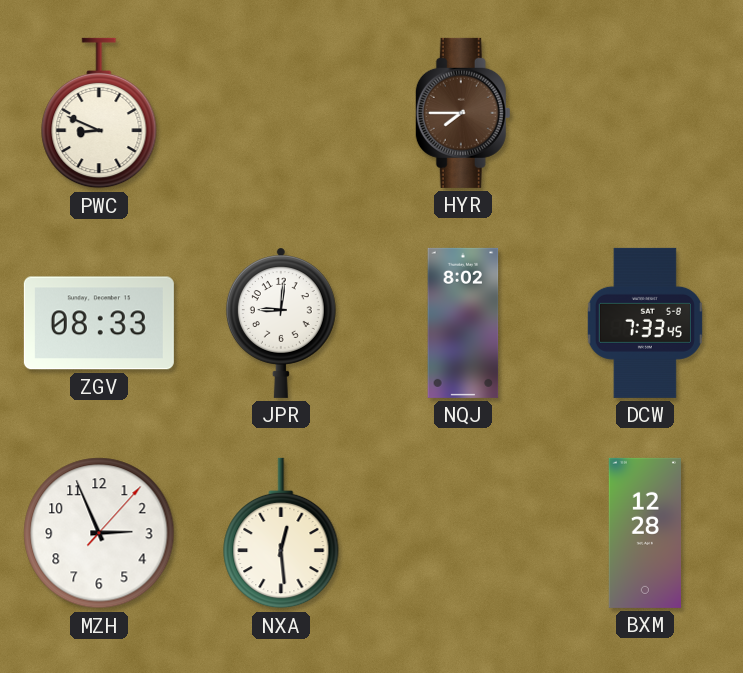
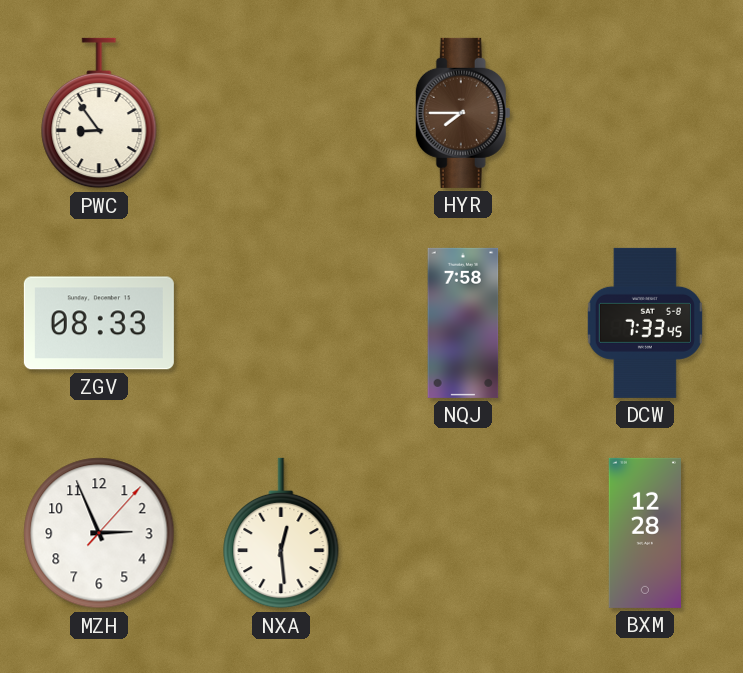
PWC: 8:49 -> 8:54
JPR: 9:01 -> none
NQJ: 8:02 -> 7:58
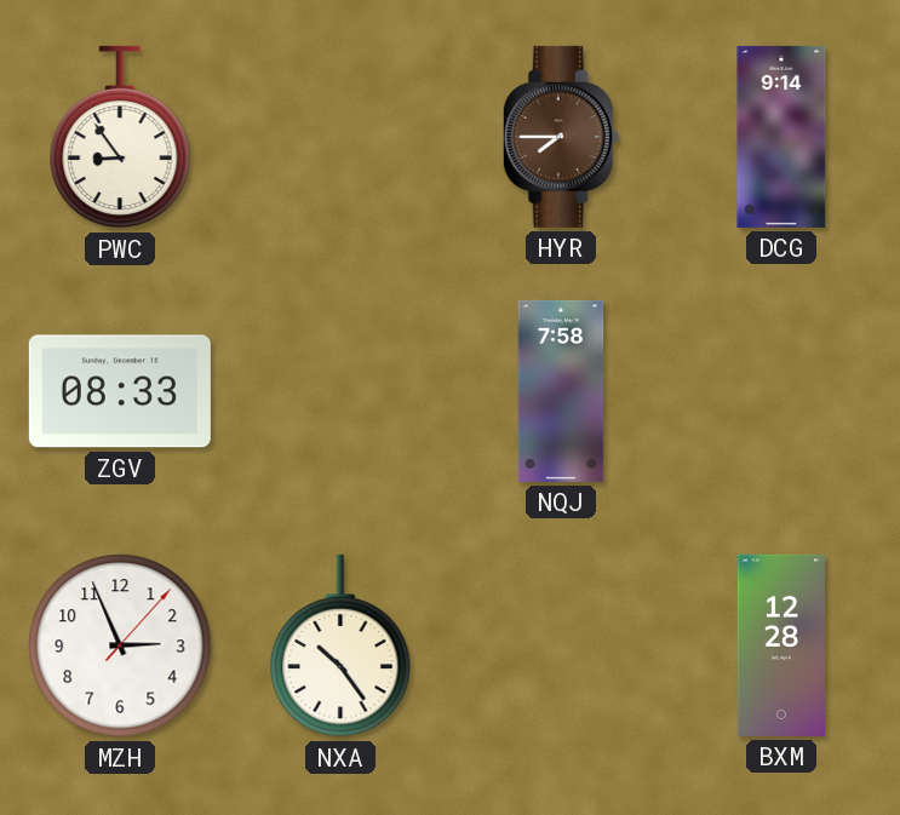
DCG: none -> 9:14
DCW: 7:33 -> none
NXA: 12:29 -> 10:24
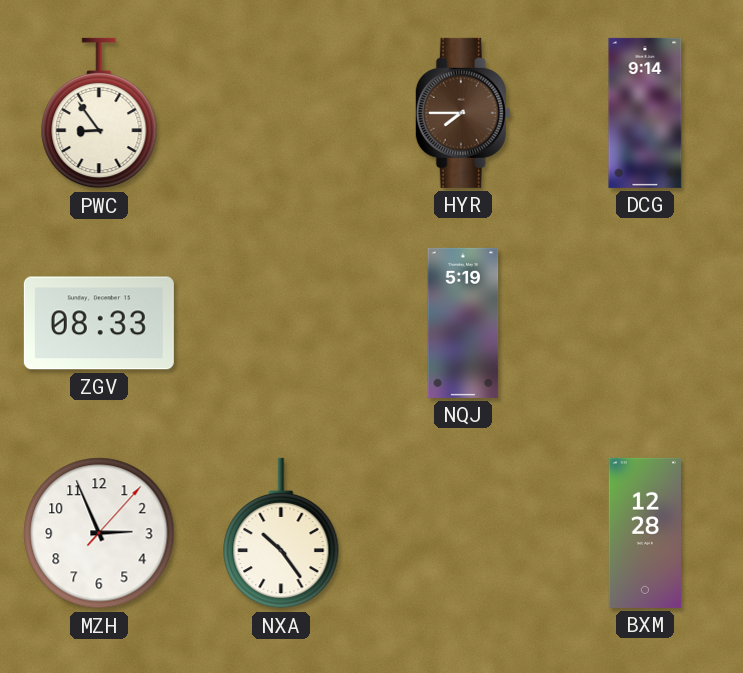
NQJ: 7:58 -> 5:19
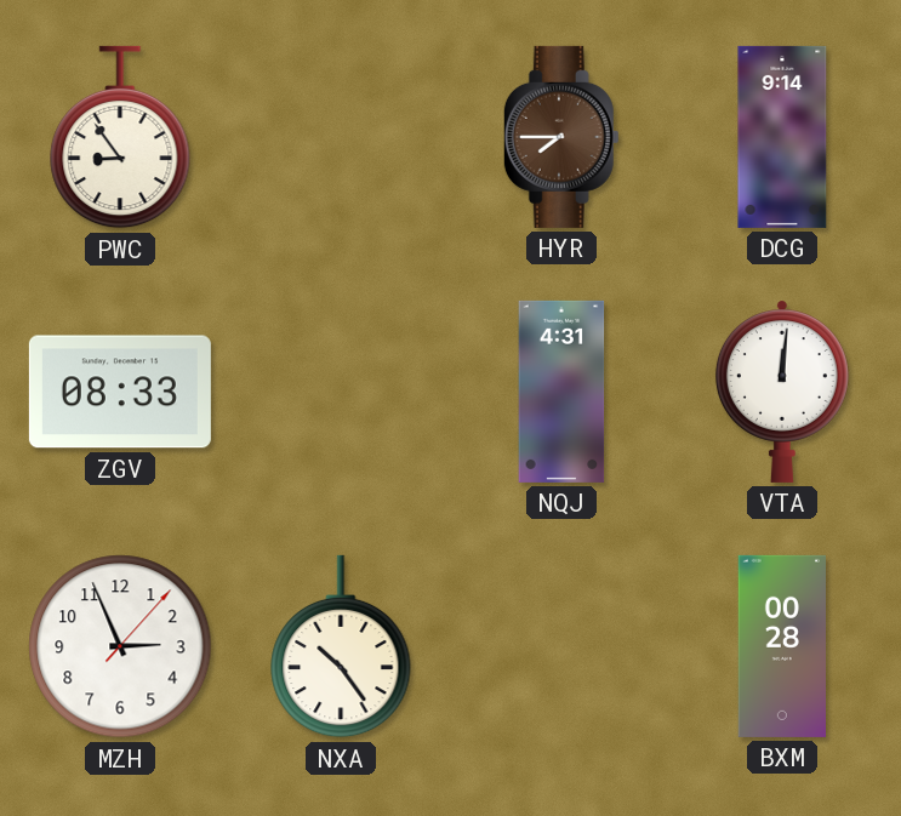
NQJ: 5:19 -> 4:31
VTA: none -> 12:01
BXM: 12:28 -> 00:28
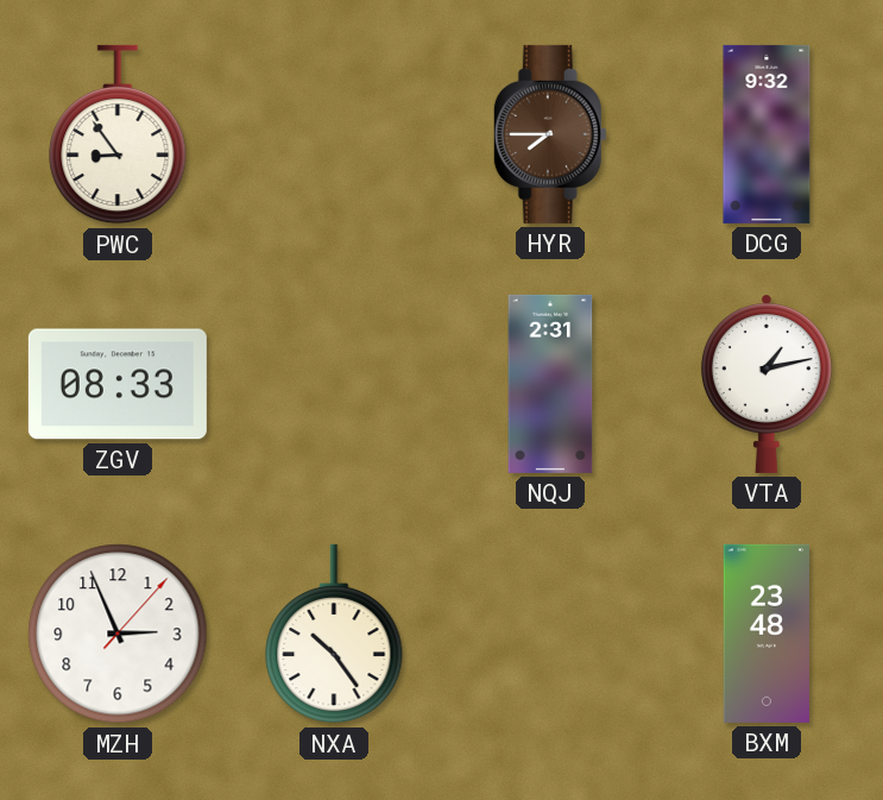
DCG: 9:14 -> 9:32
NQJ: 4:31 -> 2:31
VTA: 12:01 -> 1:13
BXM: 00:28 -> 23:48
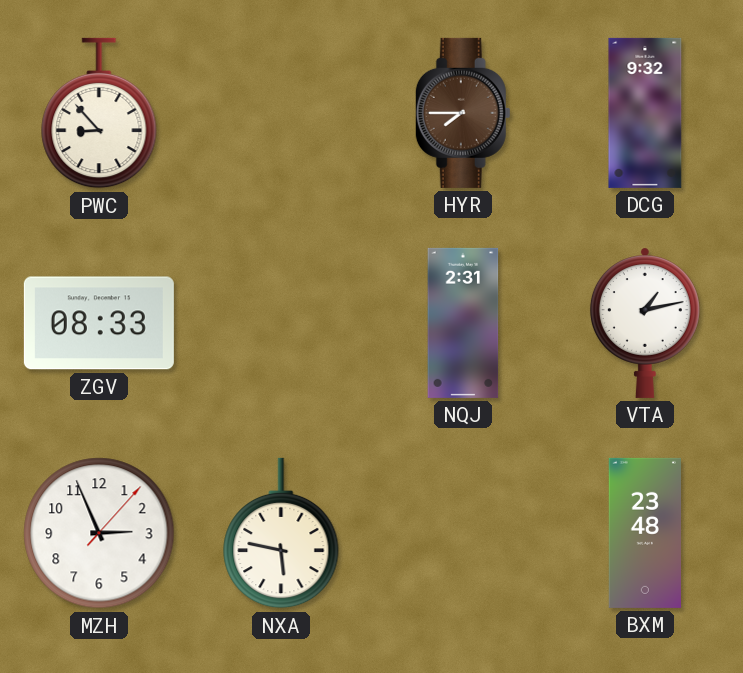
PWC: 8:54 -> 8:53
NXA: 10:24 -> 5:47
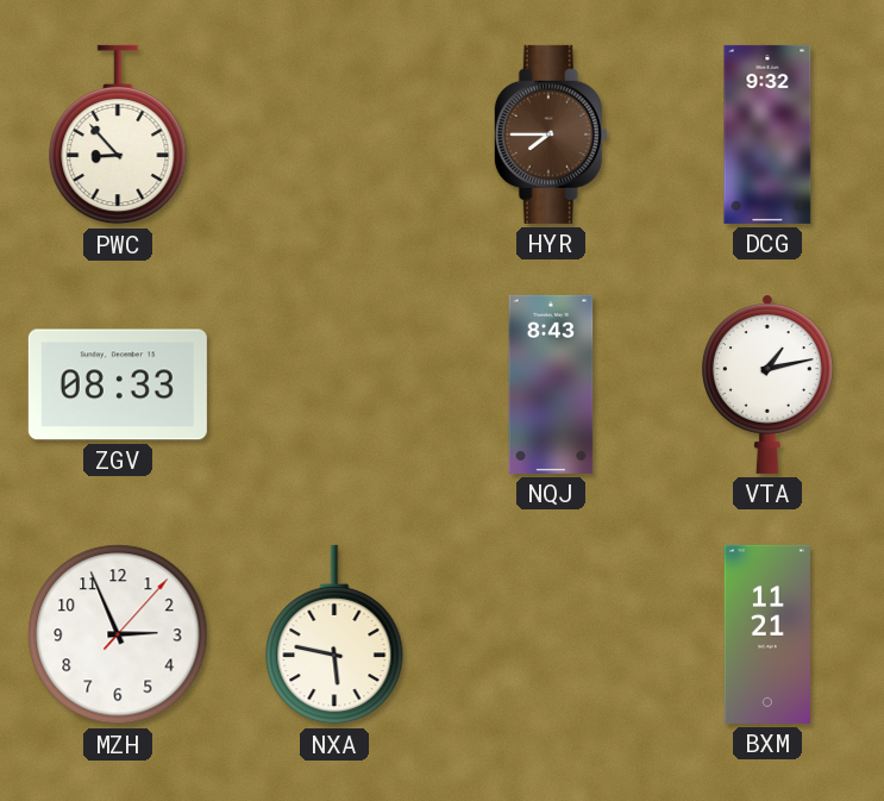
NQJ: 2:31 -> 8:43
BXM: 23:48 -> 11:21
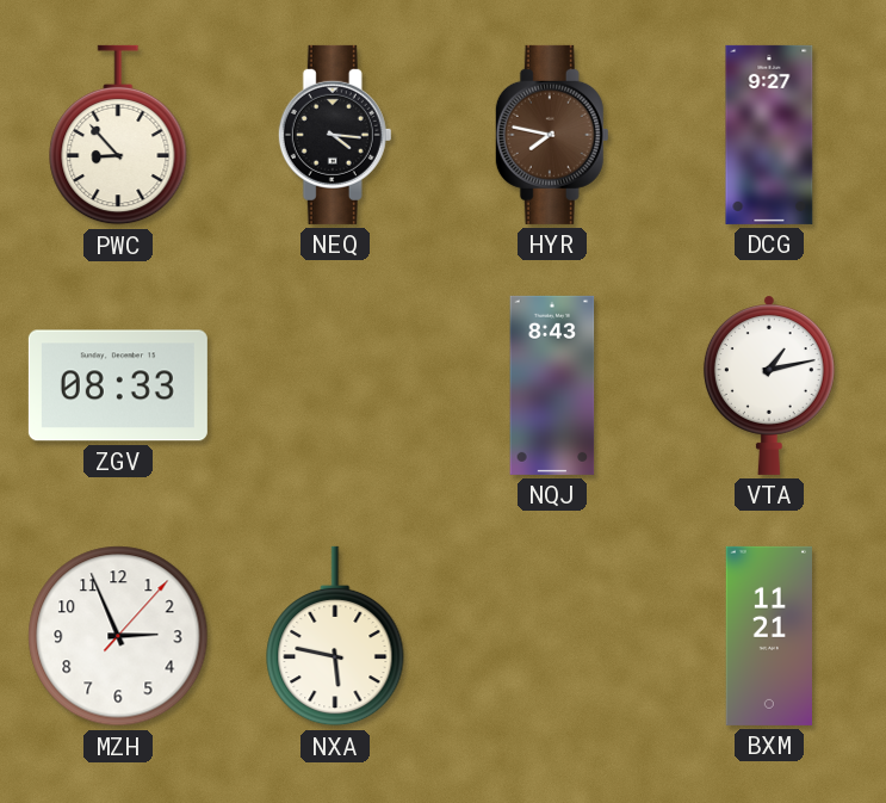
NEQ: none -> 4:16
HYR: 7:45 -> 7:47
DCG: 9:32 -> 9:27
